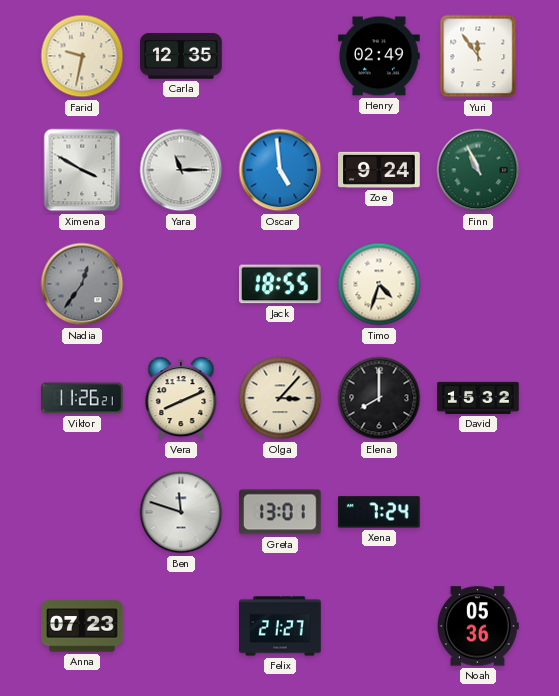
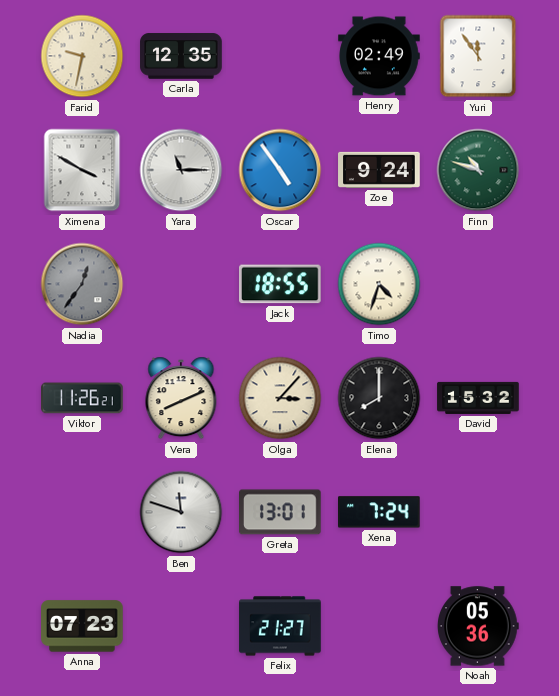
Oscar: 4:59 -> 4:54
Finn: 10:56 -> 10:48
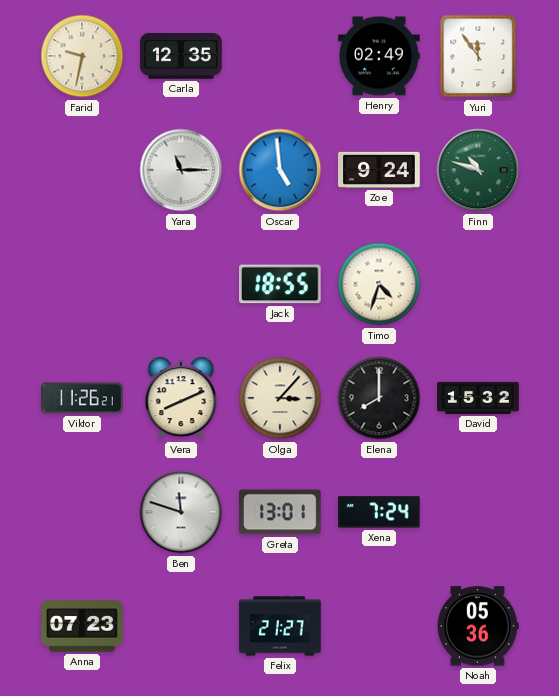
Ximena: 3:50 -> none
Oscar: 4:54 -> 4:59
Nadia: 12:36 -> none
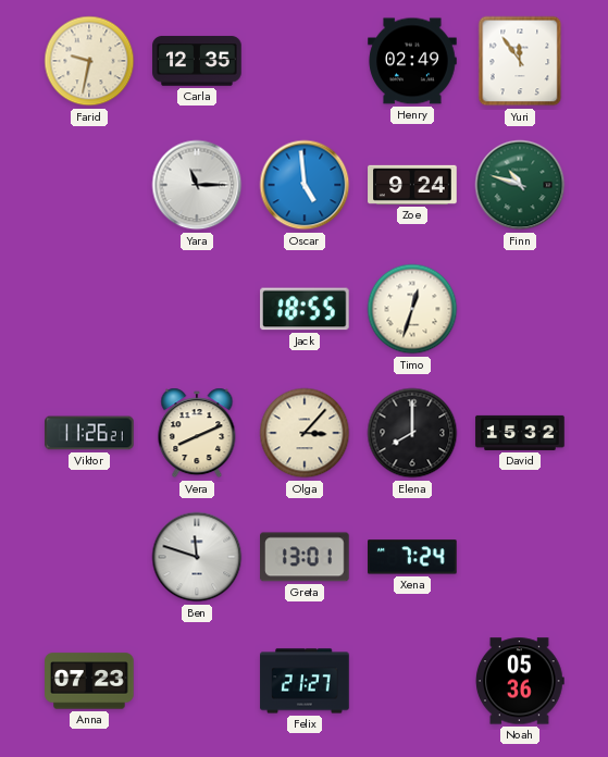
Timo: 4:33 -> 12:33
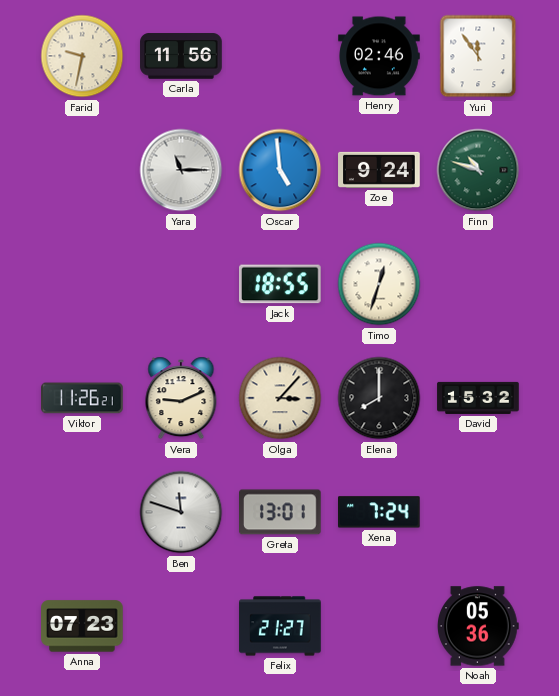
Carla: 12:35 -> 11:56
Henry: 02:49 -> 02:46
Vera: 8:11 -> 9:11
